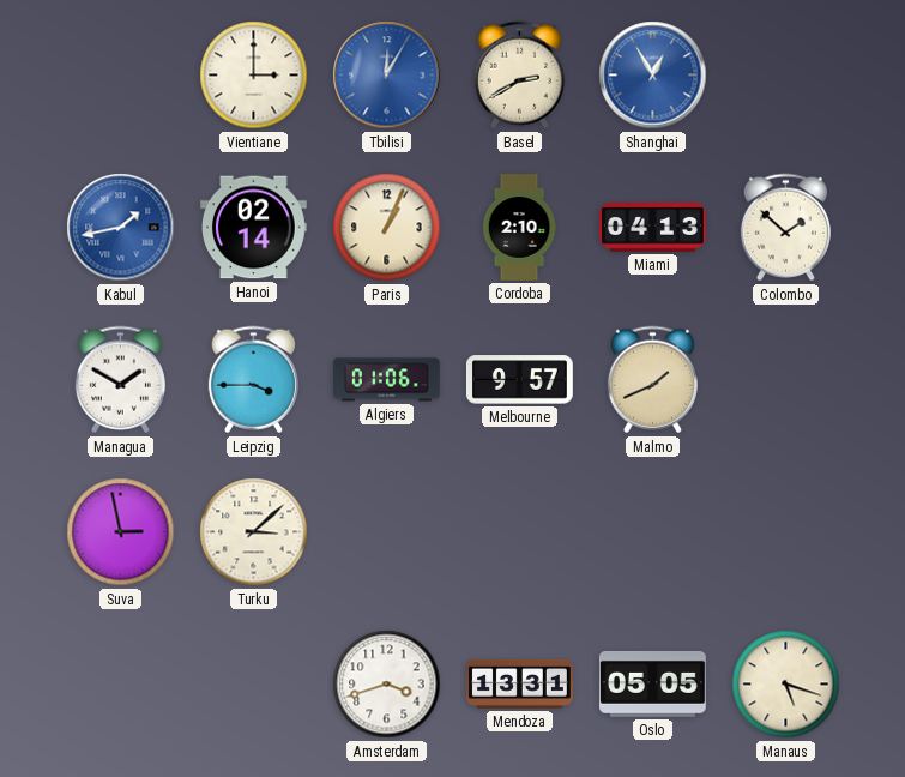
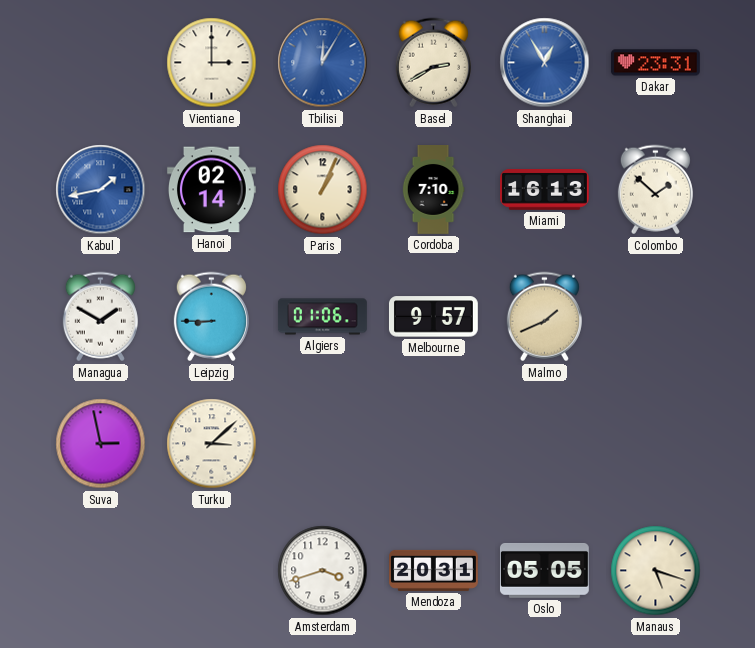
Dakar: none -> 23:31
Cordoba: 2:10 -> 7:10
Miami: 04:13 -> 16:13
Leipzig: 3:45 -> 8:45
Mendoza: 13:31 -> 20:31
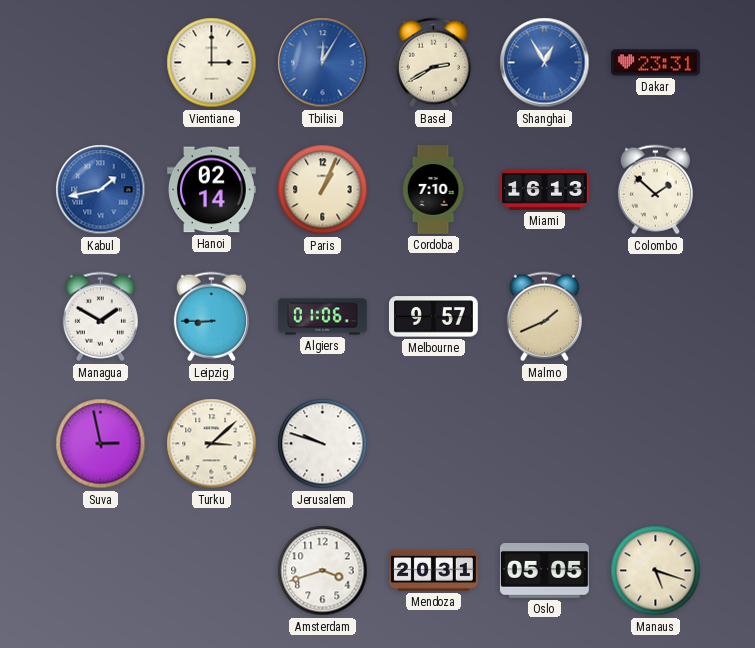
Jerusalem: none -> 9:48
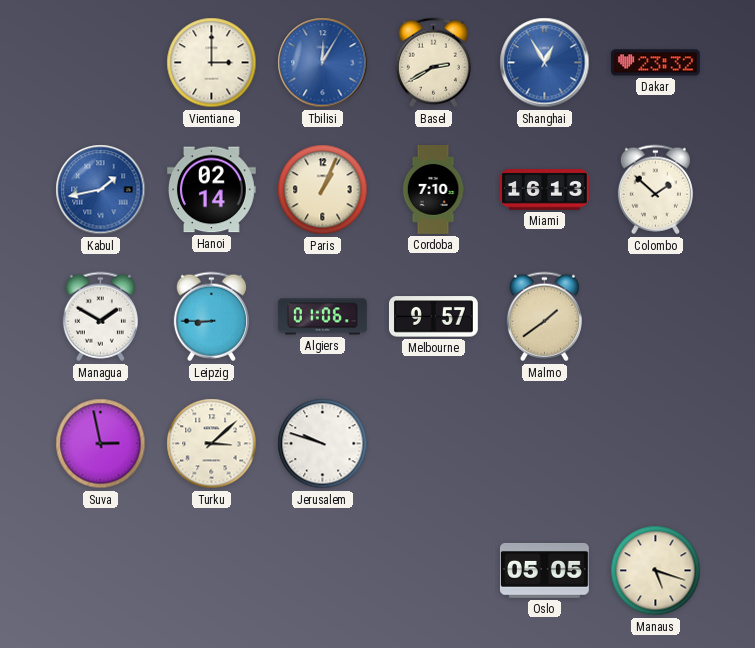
Dakar: 23:31 -> 23:32
Malmo: 1:41 -> 1:39
Amsterdam: 3:42 -> none
Mendoza: 20:31 -> none
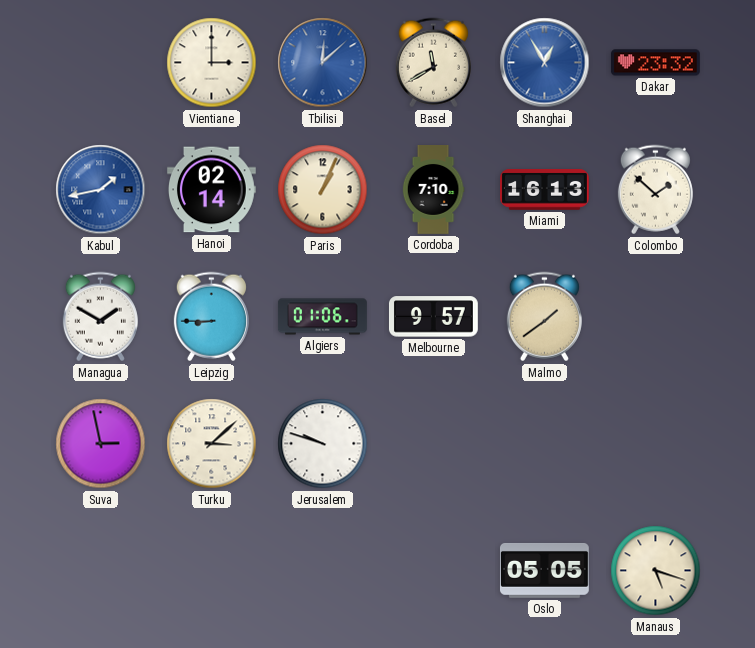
Tbilisi: 12:05 -> 12:08
Basel: 2:40 -> 11:40
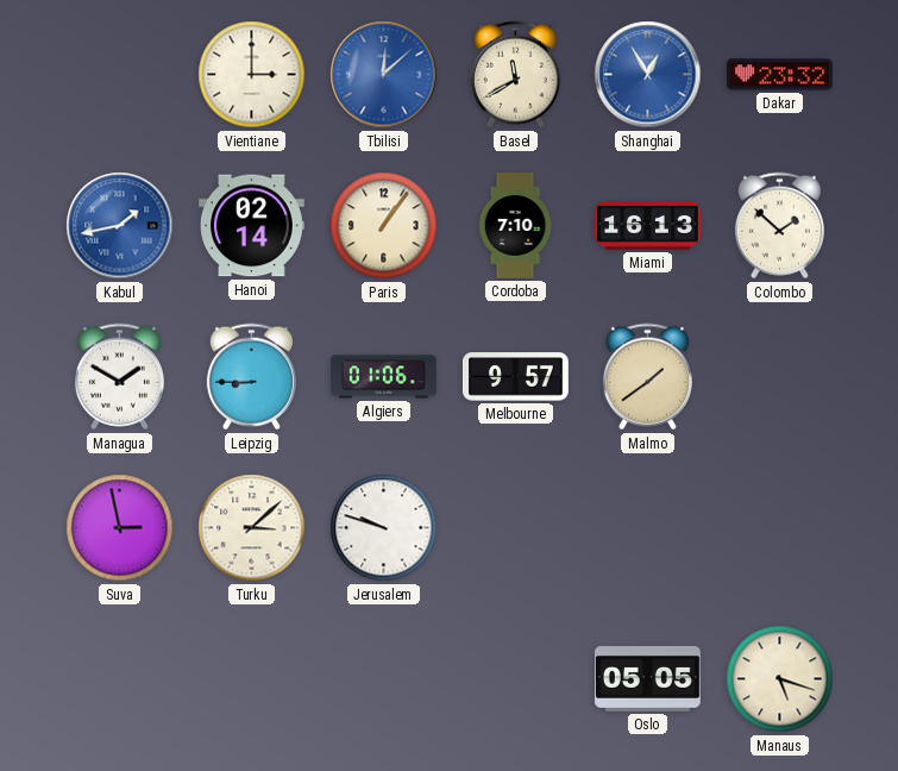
Paris: 1:04 -> 1:06
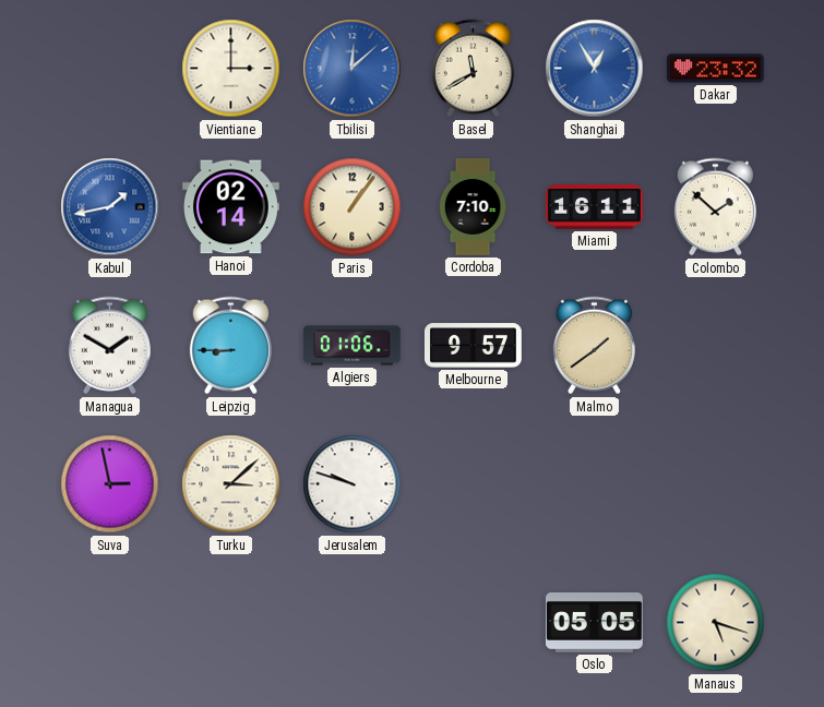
Miami: 16:13 -> 16:11
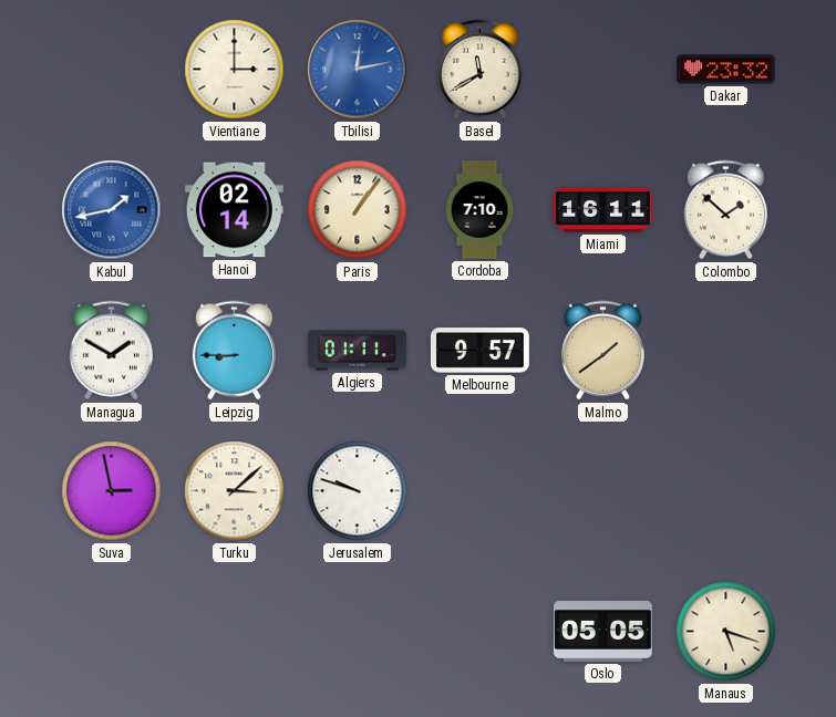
Tbilisi: 12:08 -> 12:13
Shanghai: 12:55 -> none
Algiers: 01:06 -> 01:11
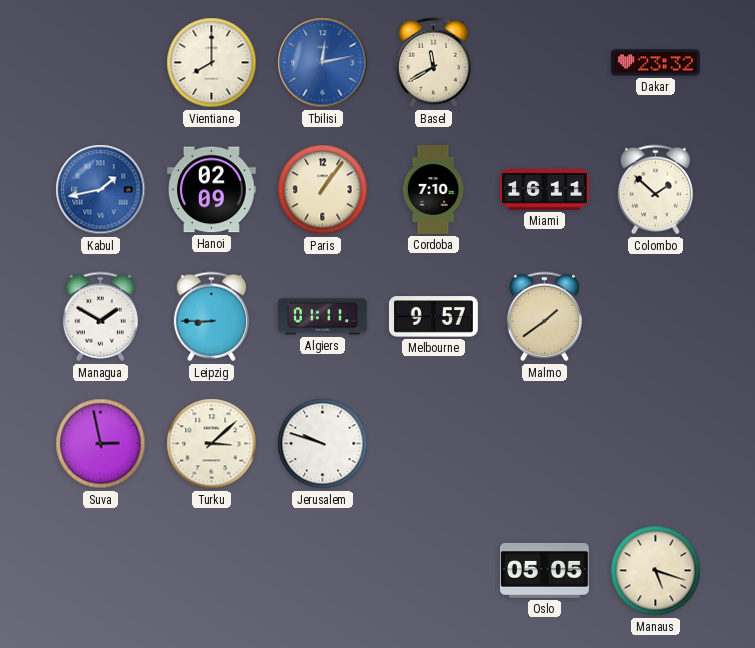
Vientiane: 3:00 -> 8:00
Hanoi: 02:14 -> 02:09
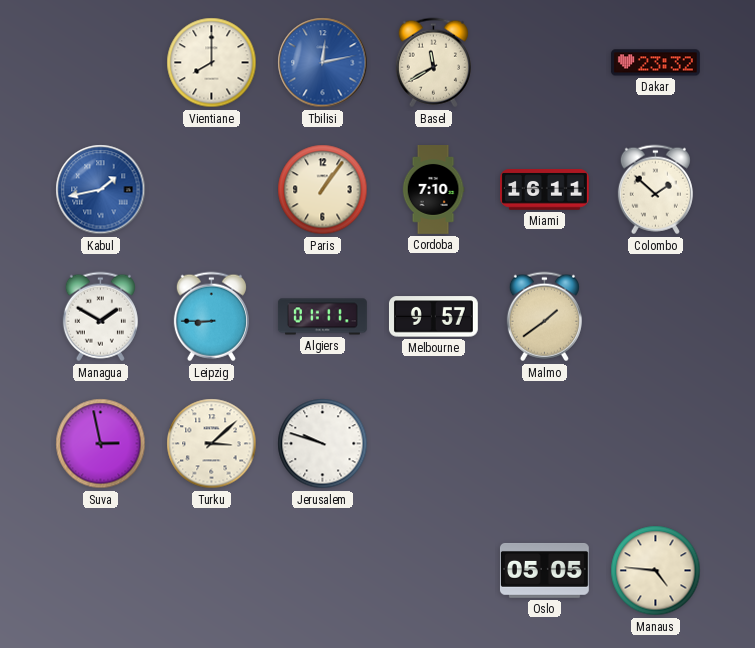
Hanoi: 02:09 -> none
Manaus: 5:18 -> 4:46
